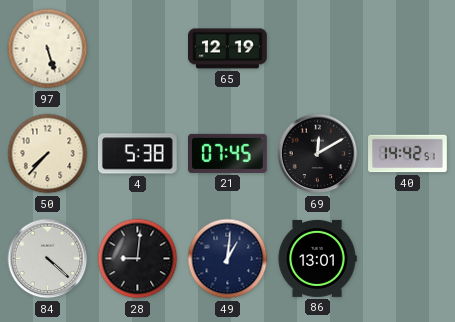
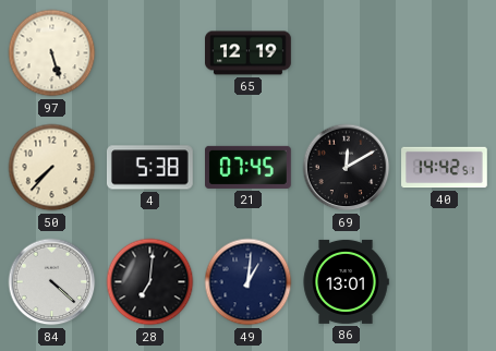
28: 9:01 -> 7:01
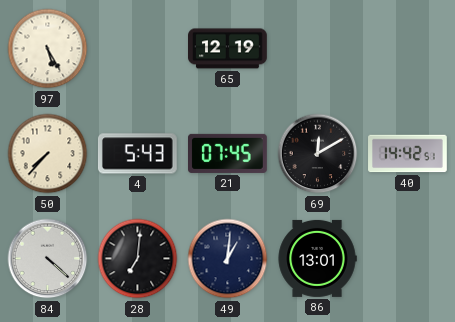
97: 5:27 -> 5:25
4: 5:38 -> 5:43
